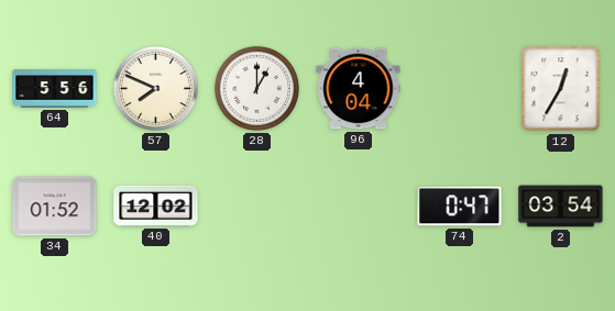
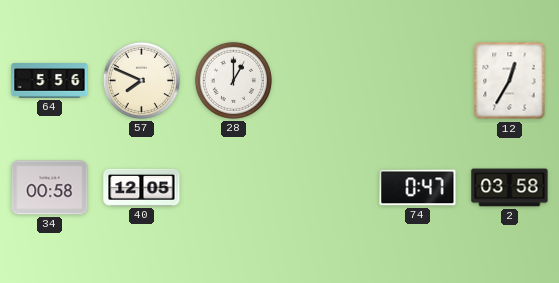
96: 4:04 -> none
34: 01:52 -> 00:58
40: 12:02 -> 12:05
2: 03:54 -> 03:58
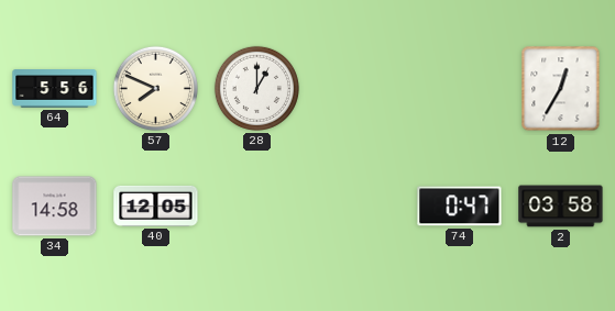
34: 00:58 -> 14:58
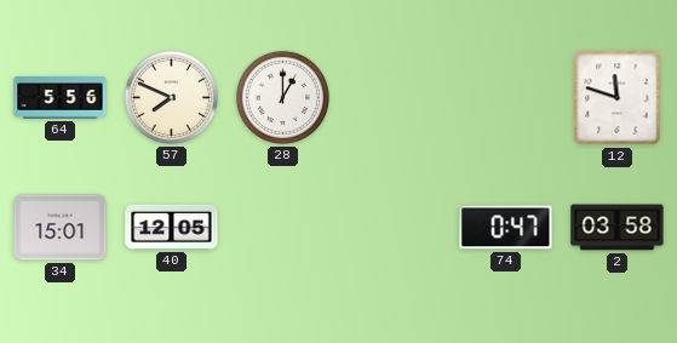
12: 12:35 -> 11:48
34: 14:58 -> 15:01
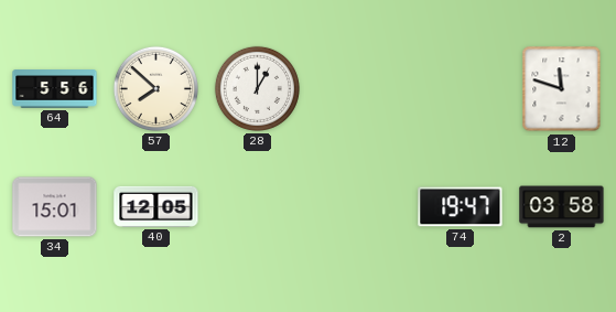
57: 7:49 -> 7:52
74: 0:47 -> 19:47
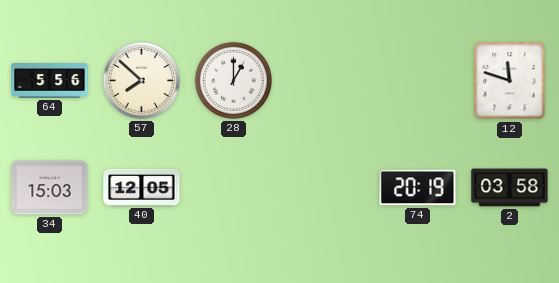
34: 15:01 -> 15:03
74: 19:47 -> 20:19
